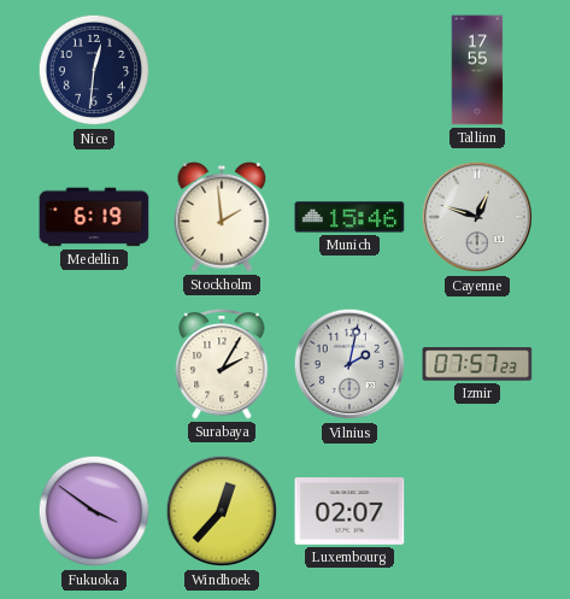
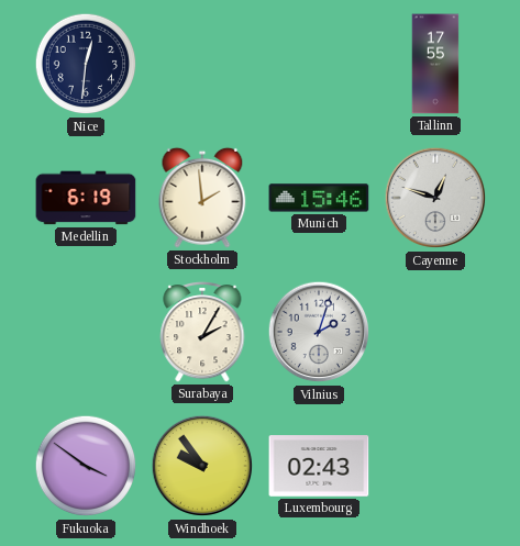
Vilnius: 2:02 -> 2:03
Izmir: 07:57 -> none
Windhoek: 12:37 -> 9:54
Luxembourg: 02:07 -> 02:43
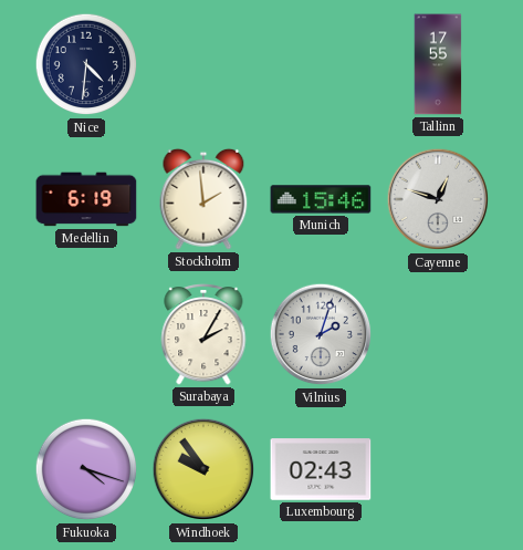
Nice: 12:31 -> 4:31
Fukuoka: 3:51 -> 4:18
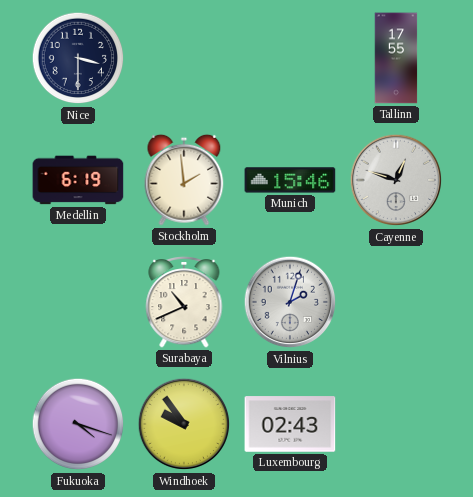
Nice: 4:31 -> 3:30
Surabaya: 2:05 -> 10:41
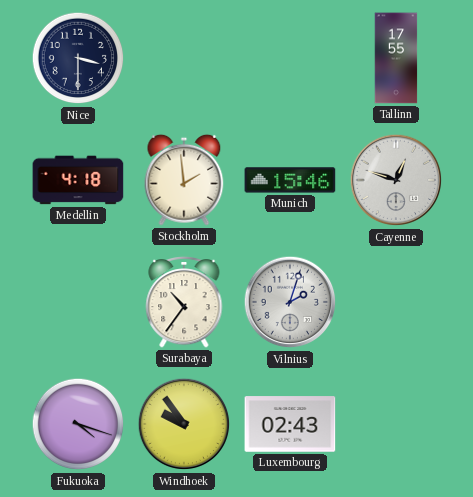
Medellin: 6:19 -> 4:18
Surabaya: 10:41 -> 10:36
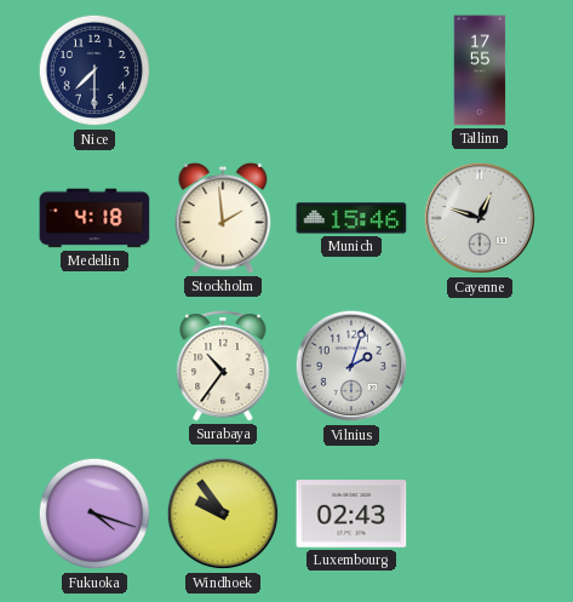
Nice: 3:30 -> 7:30
